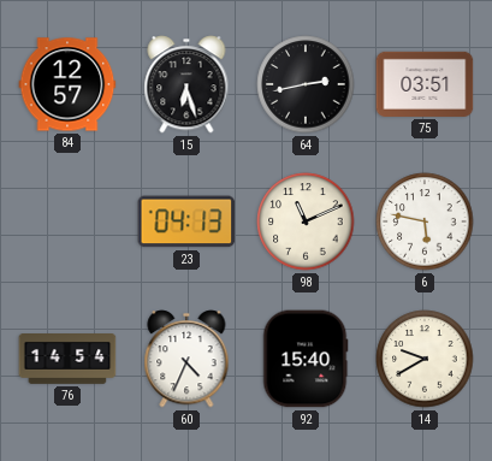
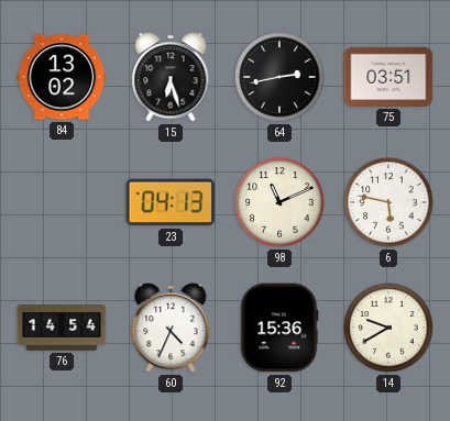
84: 12:57 -> 13:02
92: 15:40 -> 15:36
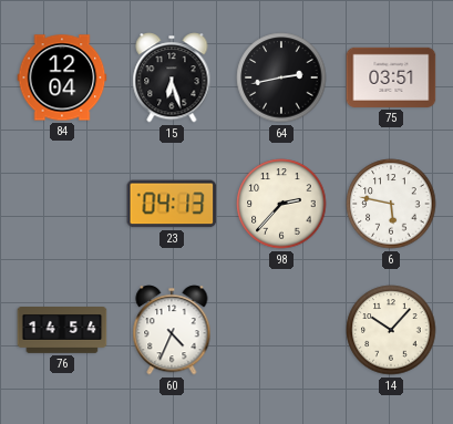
84: 13:02 -> 12:04
98: 11:11 -> 2:37
92: 15:36 -> none
14: 9:40 -> 10:07
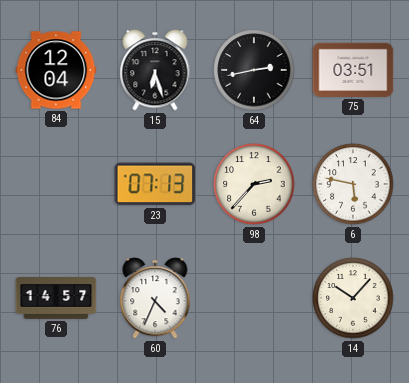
23: 04:13 -> 07:13
76: 14:54 -> 14:57
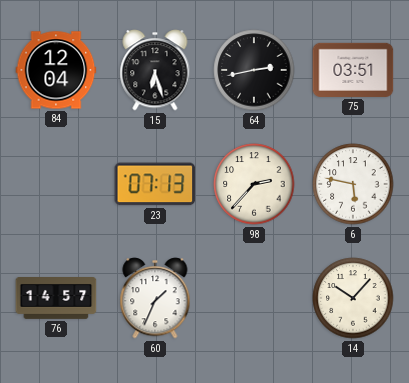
60: 4:34 -> 1:34
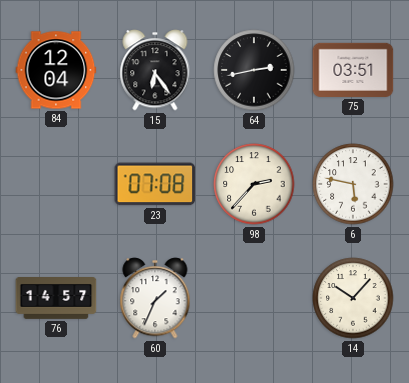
15: 6:27 -> 6:24
23: 07:13 -> 07:08
